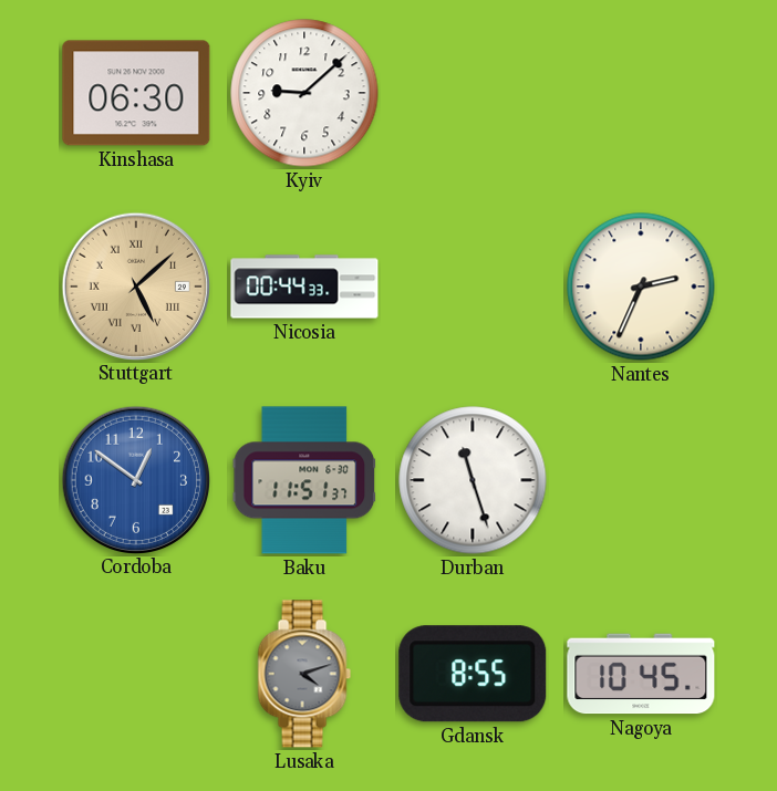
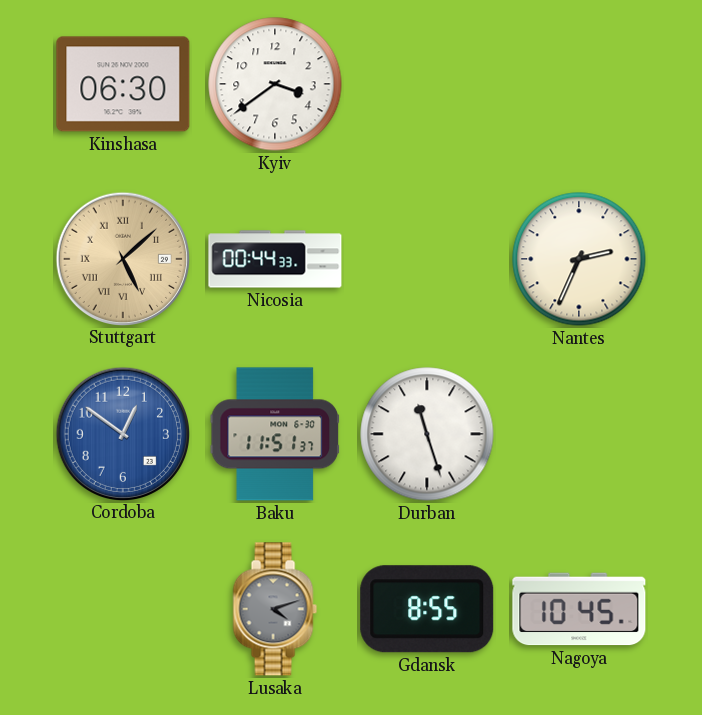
Kyiv: 9:08 -> 3:39
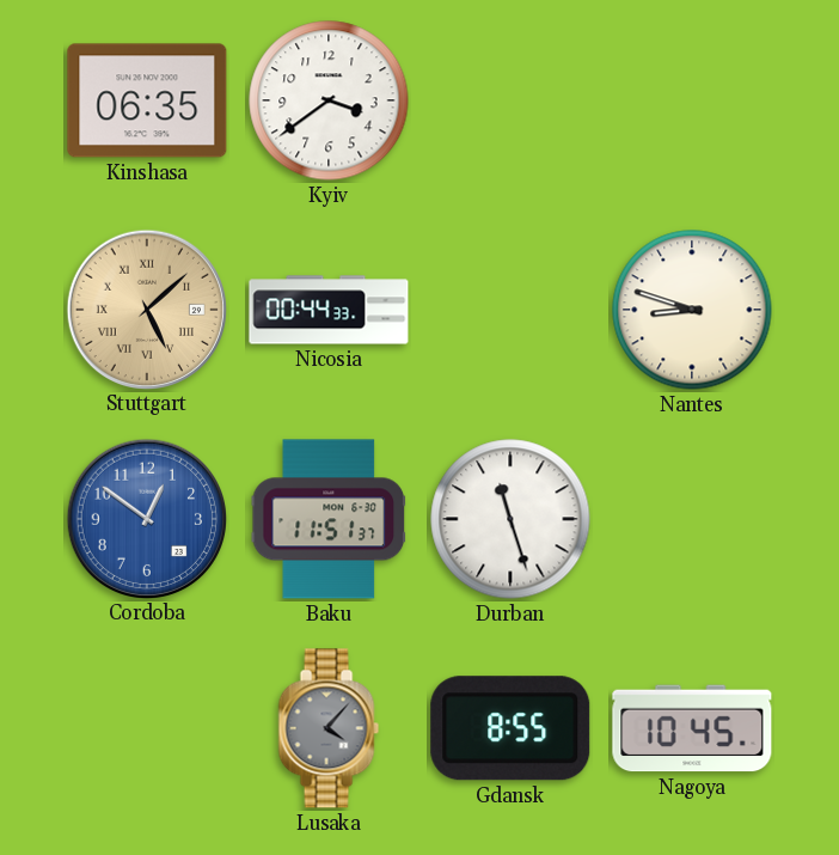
Kinshasa: 06:30 -> 06:35
Nantes: 2:34 -> 8:48
Lusaka: 4:12 -> 4:07
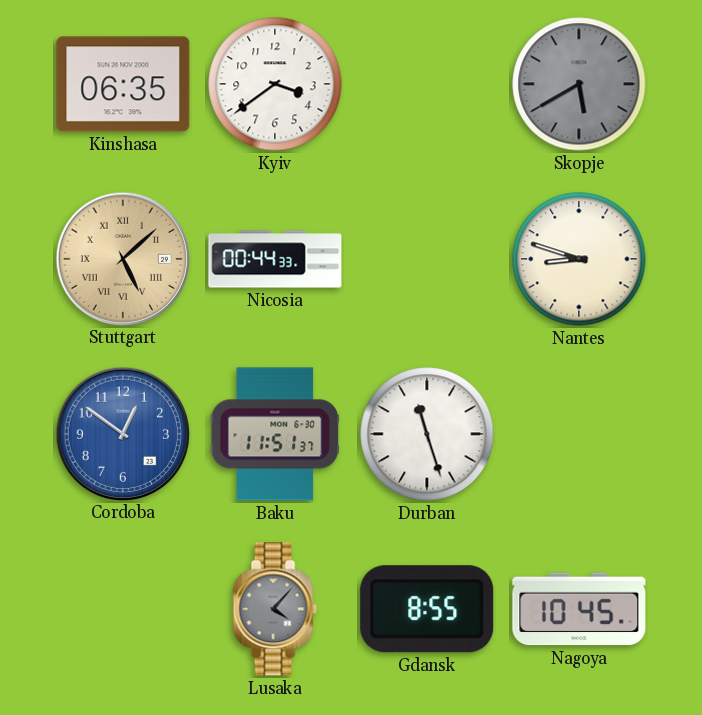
Skopje: none -> 5:40
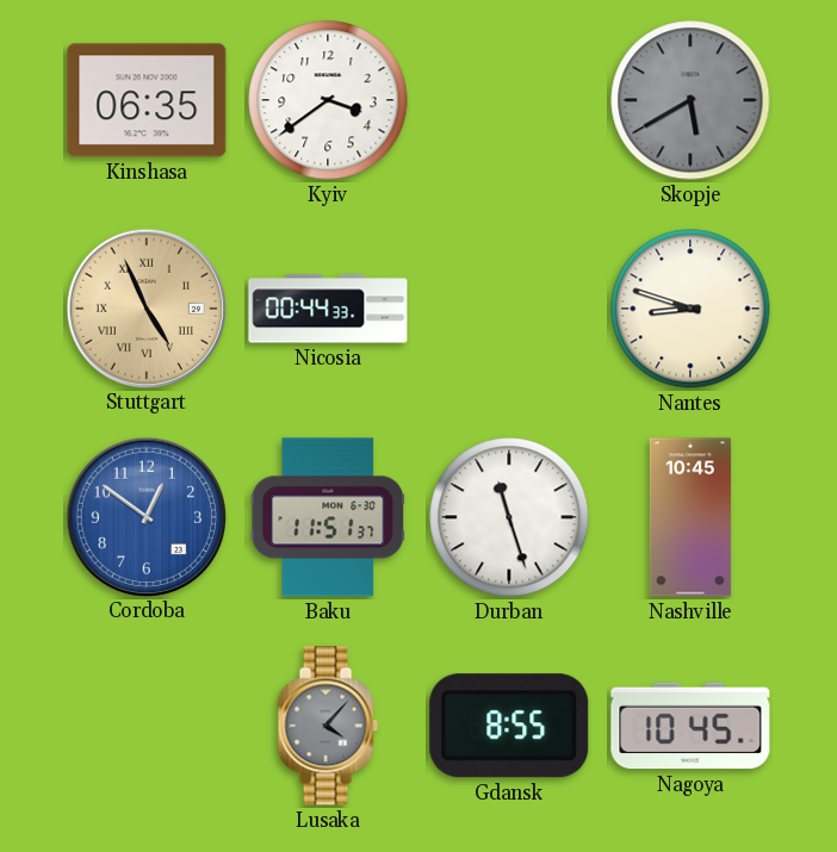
Stuttgart: 5:08 -> 4:56
Nashville: none -> 10:45
